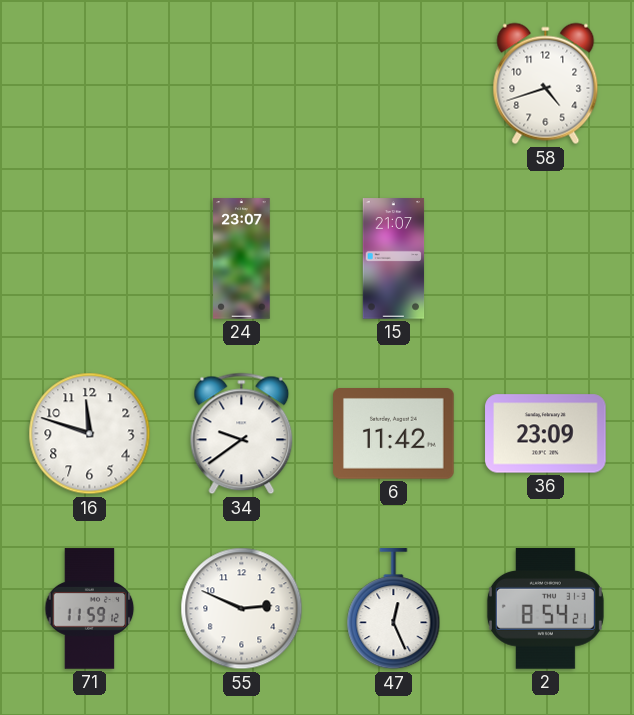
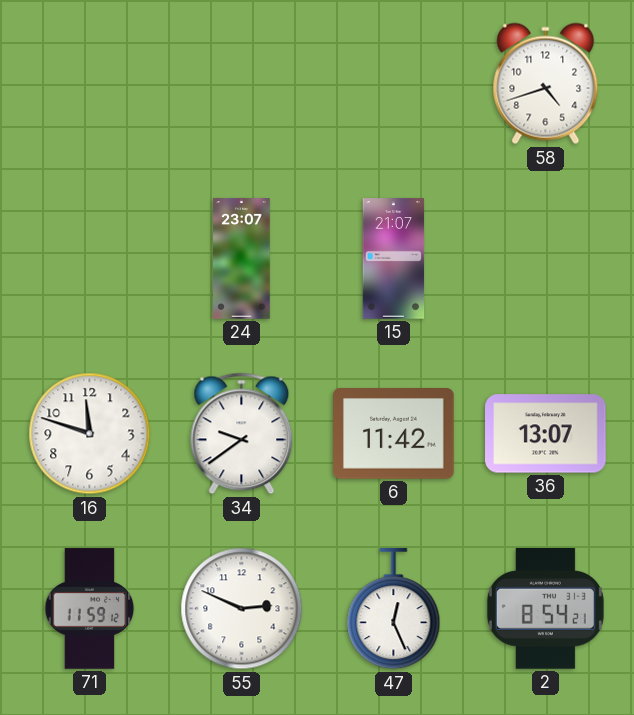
36: 23:09 -> 13:07
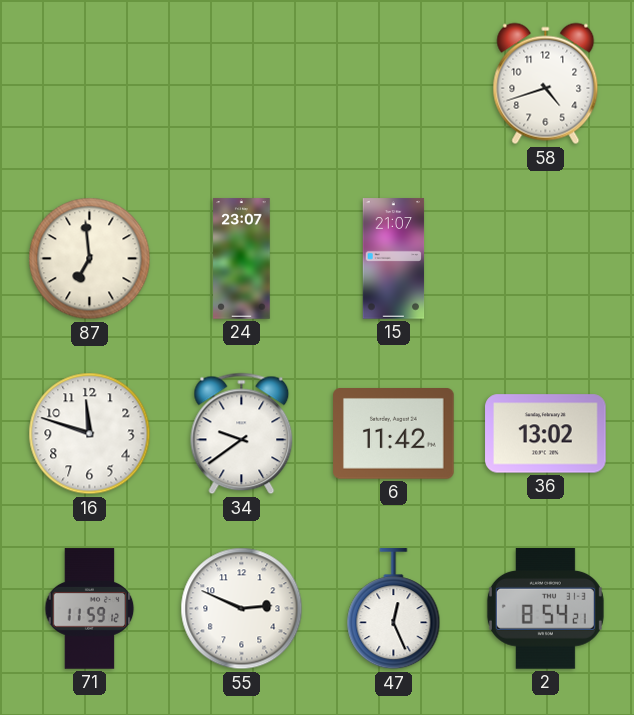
87: none -> 6:59
36: 13:07 -> 13:02
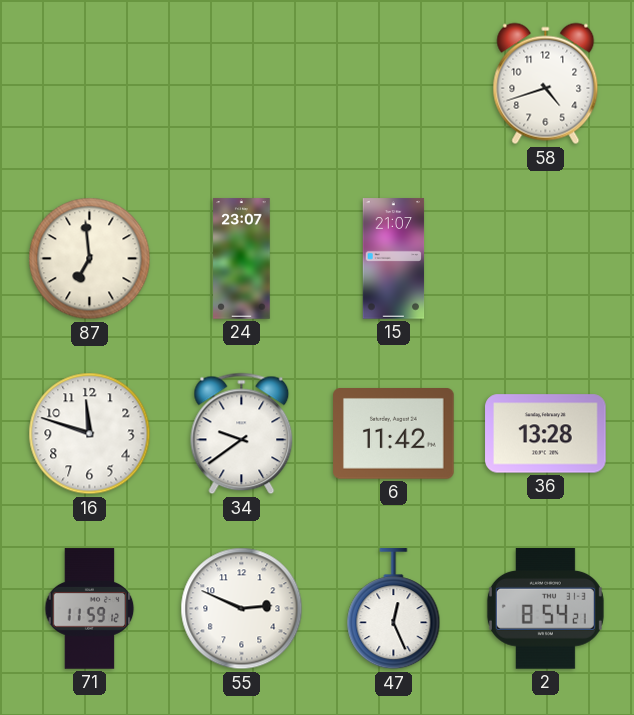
36: 13:02 -> 13:28
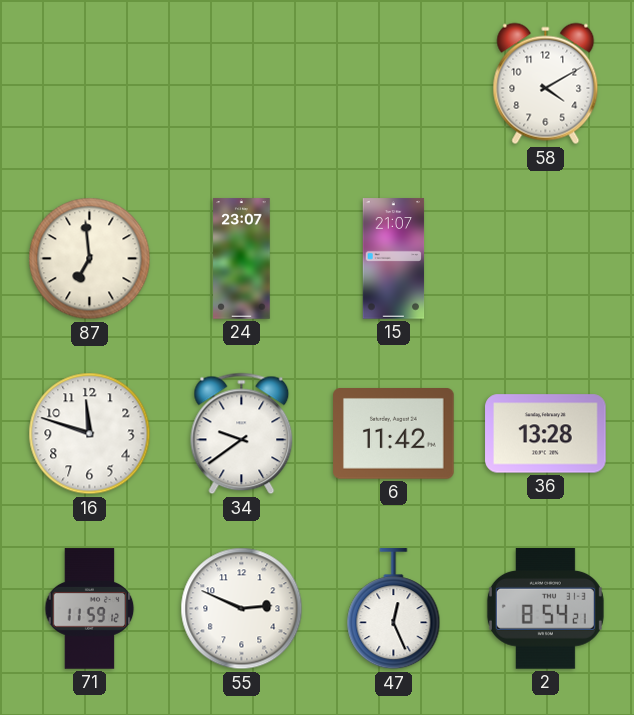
58: 4:42 -> 4:10
